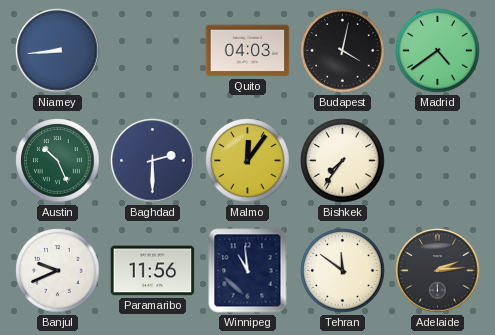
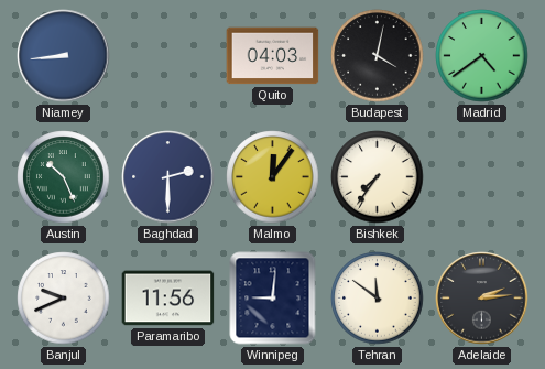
Winnipeg: 10:59 -> 9:01
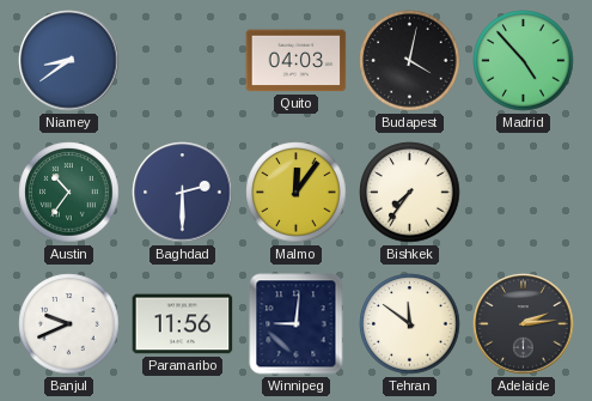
Niamey: 8:44 -> 8:39
Madrid: 4:39 -> 4:53
Austin: 10:26 -> 10:36
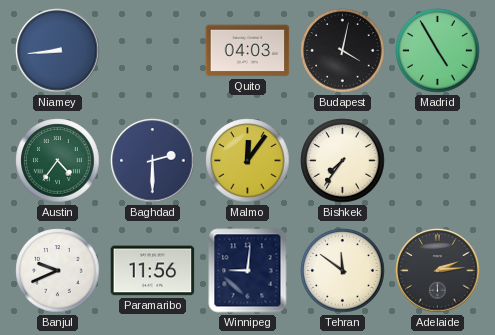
Niamey: 8:39 -> 8:44
Madrid: 4:53 -> 4:55
Austin: 10:36 -> 4:36
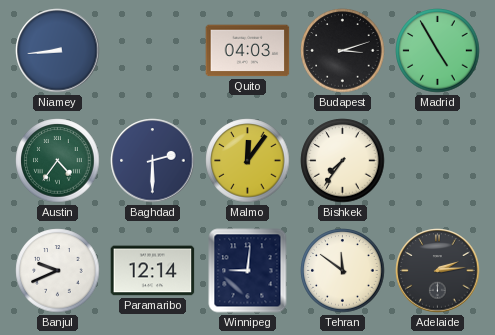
Budapest: 4:02 -> 3:12
Paramaribo: 11:56 -> 12:14
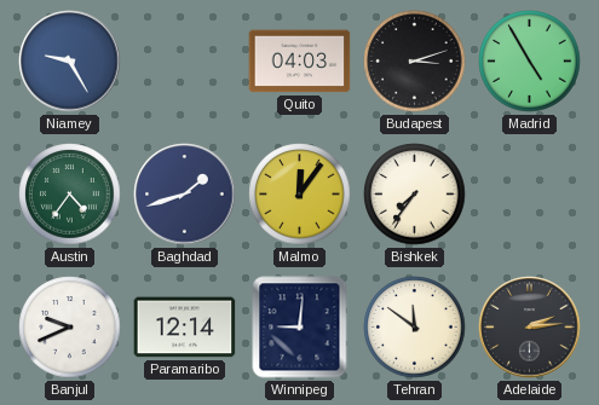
Niamey: 8:44 -> 9:25
Baghdad: 2:30 -> 1:42
